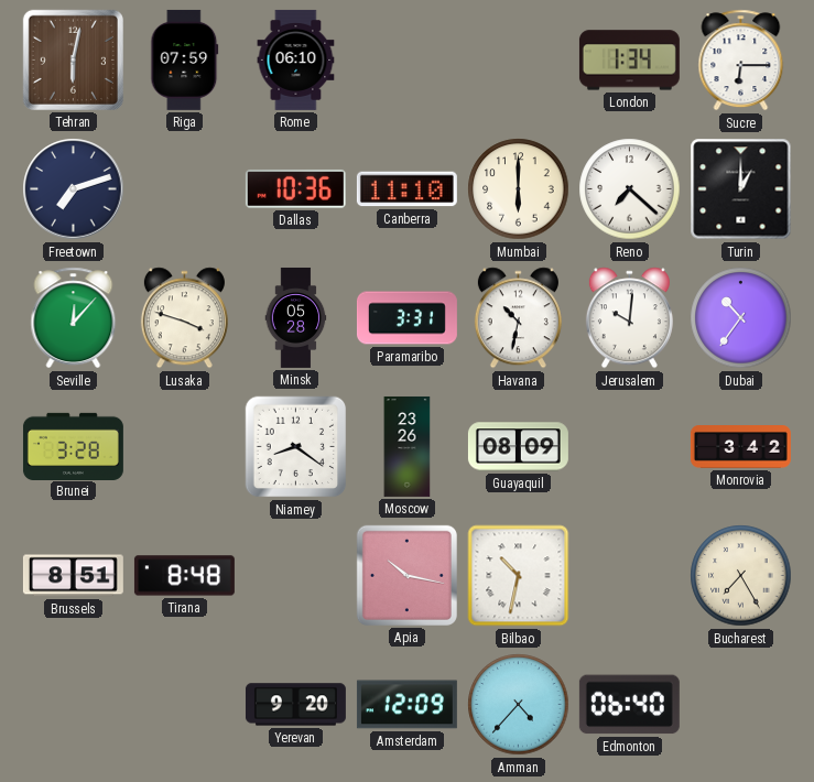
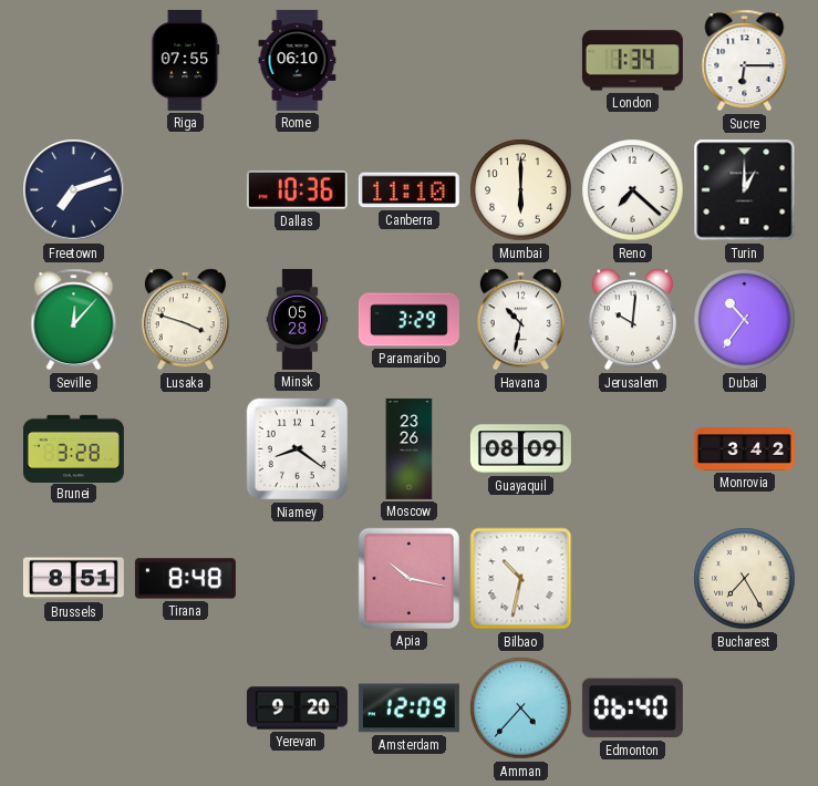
Tehran: 6:02 -> none
Riga: 07:59 -> 07:55
Paramaribo: 3:31 -> 3:29
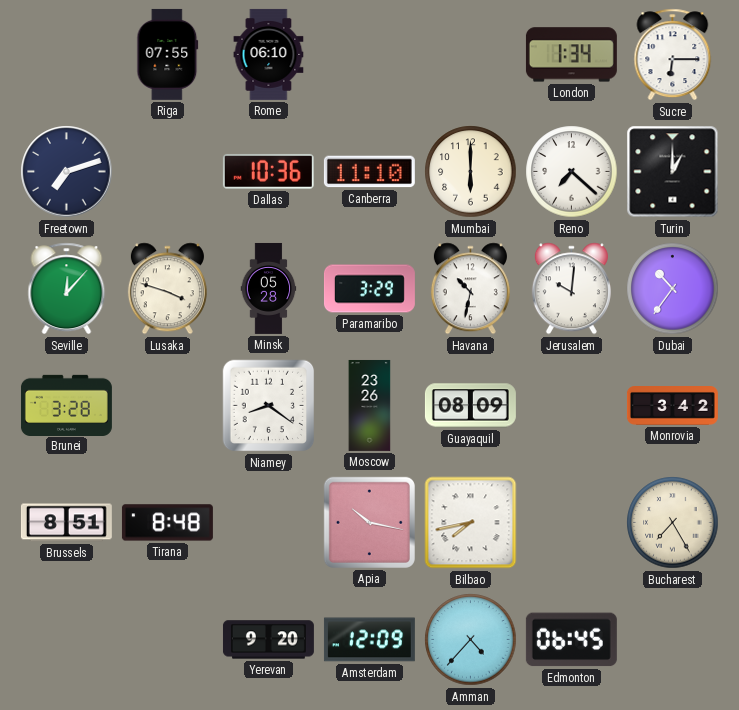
Bilbao: 10:32 -> 7:43
Edmonton: 06:40 -> 06:45
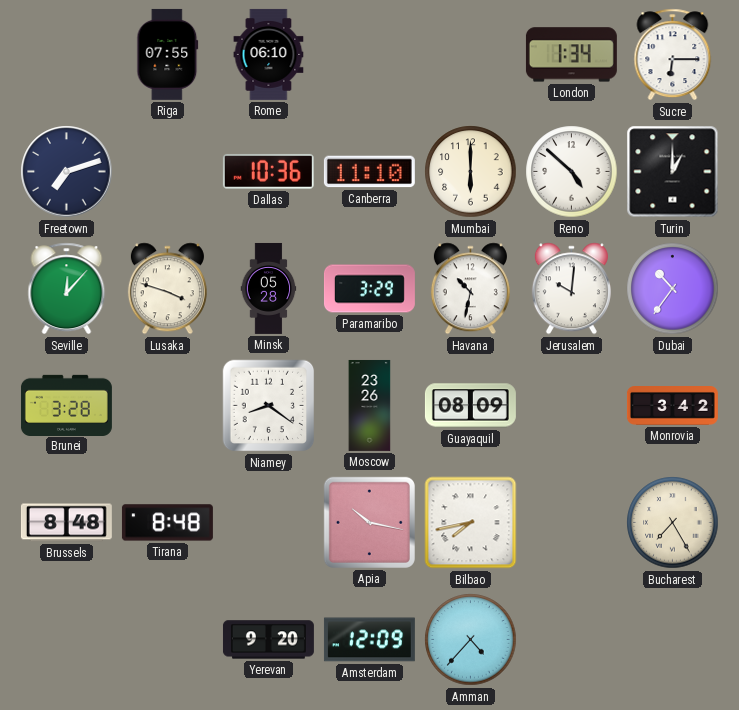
Reno: 7:22 -> 4:52
Brussels: 8:51 -> 8:48
Edmonton: 06:45 -> none
